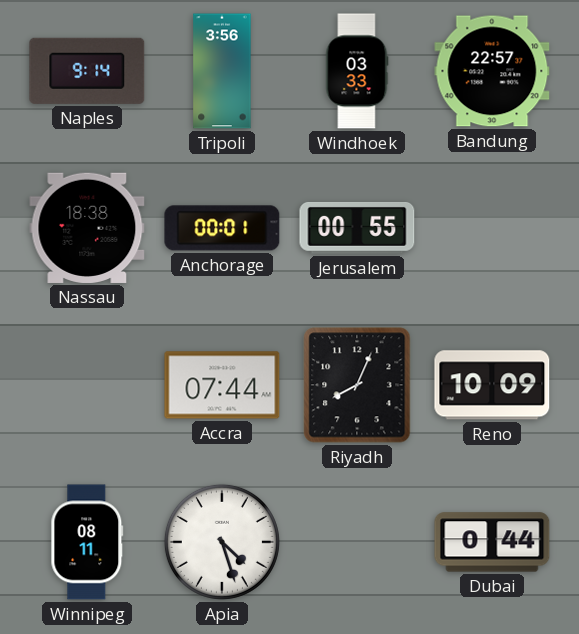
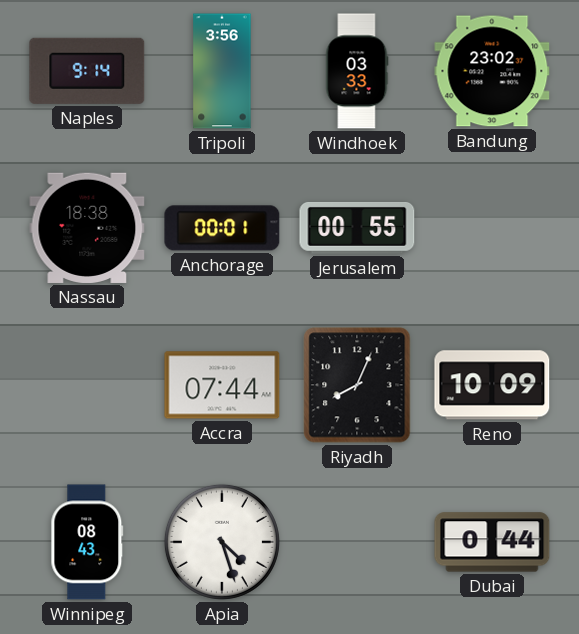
Bandung: 22:57 -> 23:02
Winnipeg: 08:11 -> 08:43
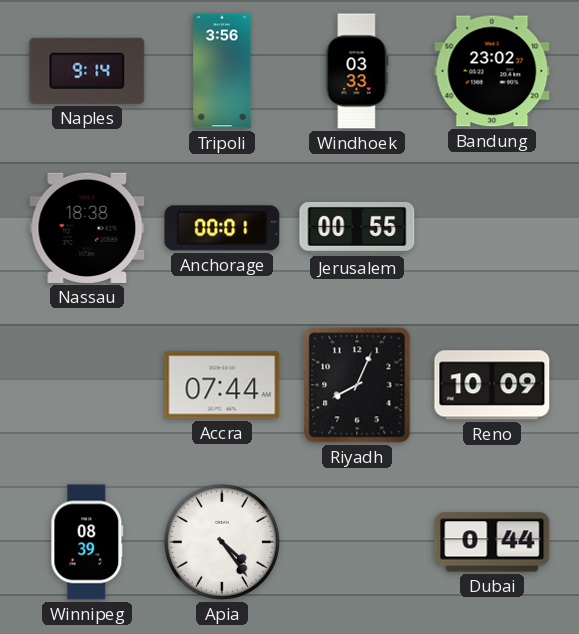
Winnipeg: 08:43 -> 08:39
Apia: 4:27 -> 4:24
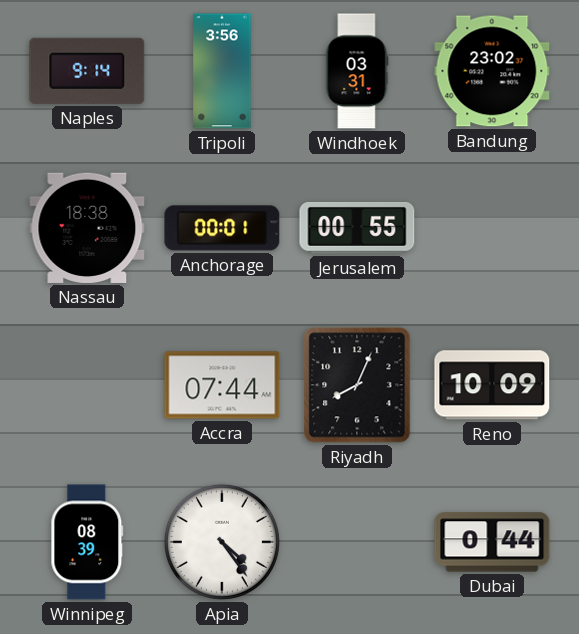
Windhoek: 03:33 -> 03:31
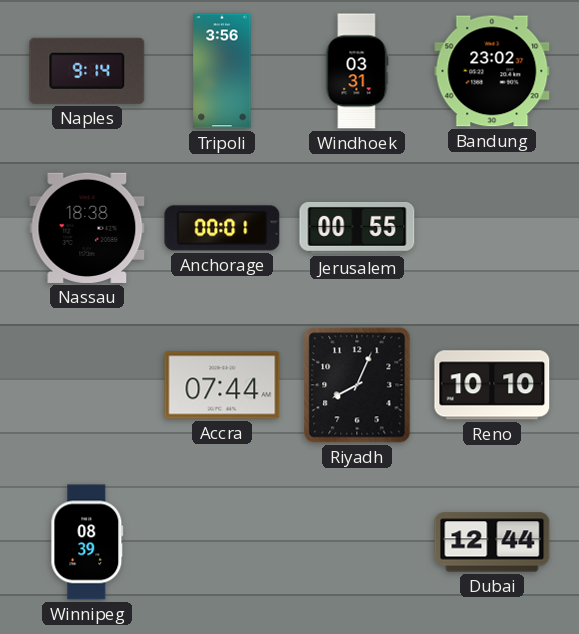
Reno: 10:09 -> 10:10
Apia: 4:24 -> none
Dubai: 0:44 -> 12:44
